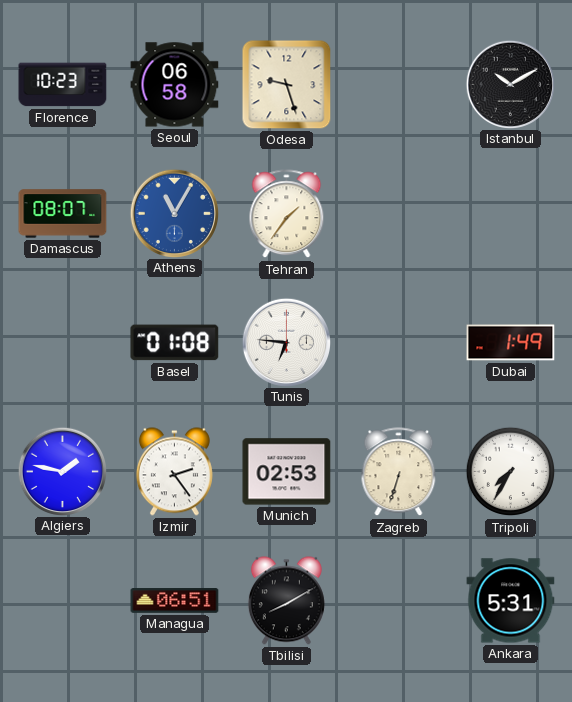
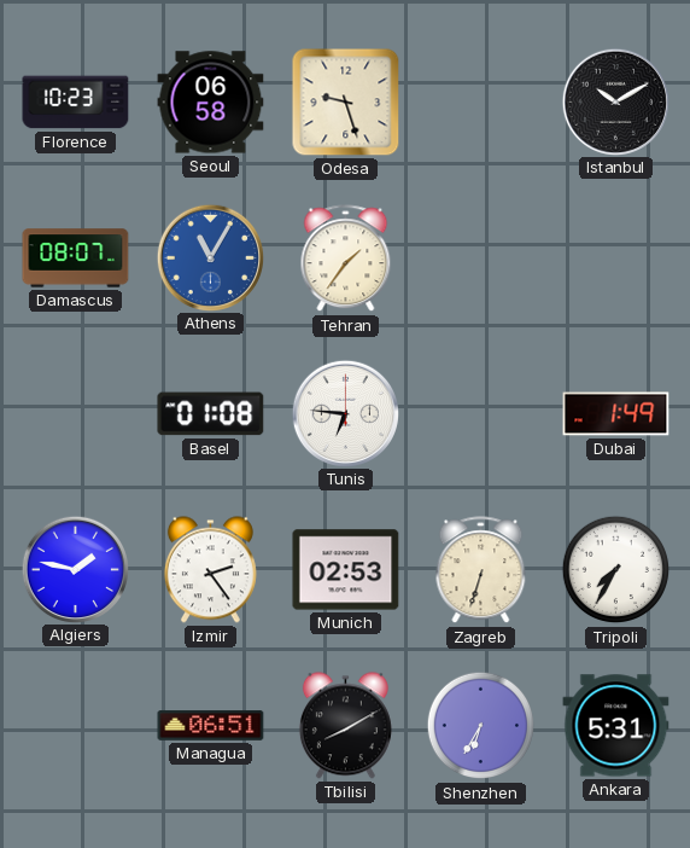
Shenzhen: none -> 6:35
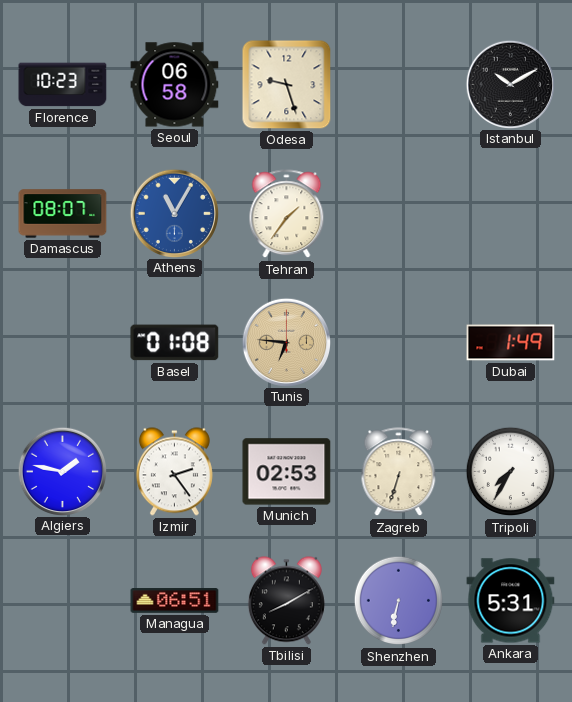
Tunis dial: white -> champagne
Shenzhen: 6:35 -> 6:32
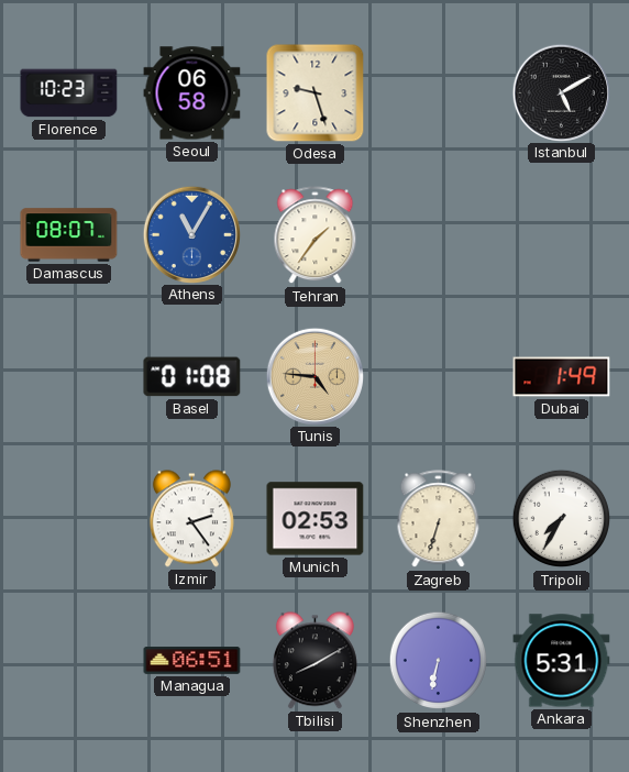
Istanbul: 10:10 -> 5:10
Tunis: 6:46 -> 4:46
Algiers: 1:47 -> none
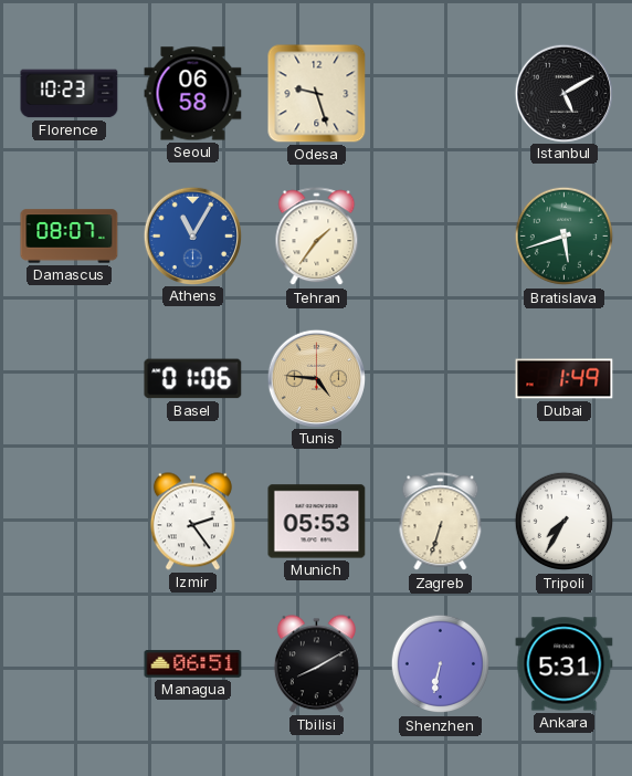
Bratislava: none -> 5:42
Basel: 01:08 -> 01:06
Munich: 02:53 -> 05:53
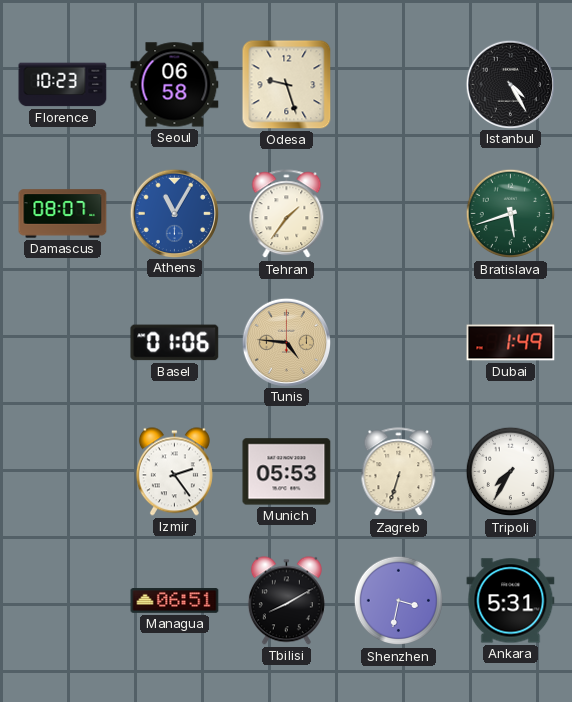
Istanbul: 5:10 -> 4:25
Shenzhen: 6:32 -> 3:32
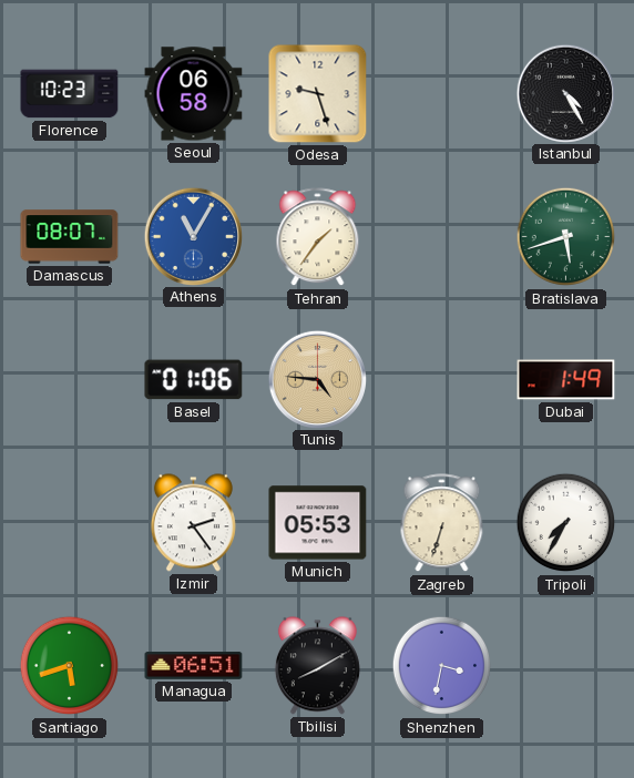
Santiago: none -> 5:42
Ankara: 5:31 -> none
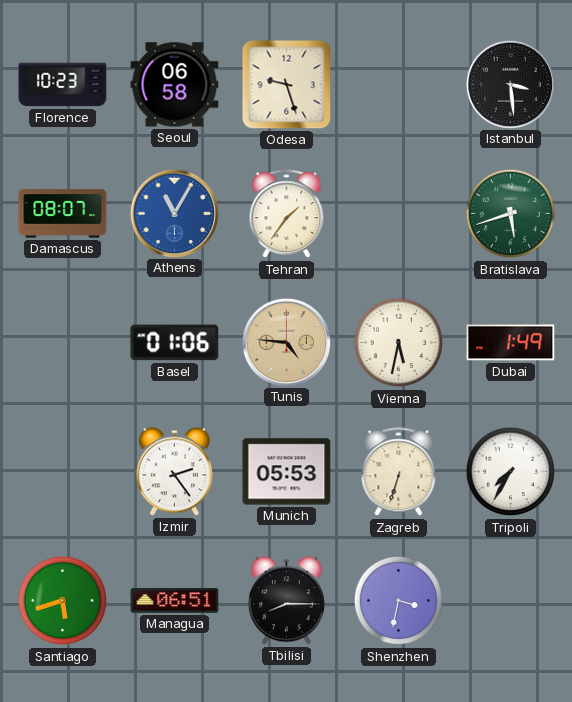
Istanbul: 4:25 -> 3:29
Vienna: none -> 5:32
Tbilisi: 8:10 -> 8:15
